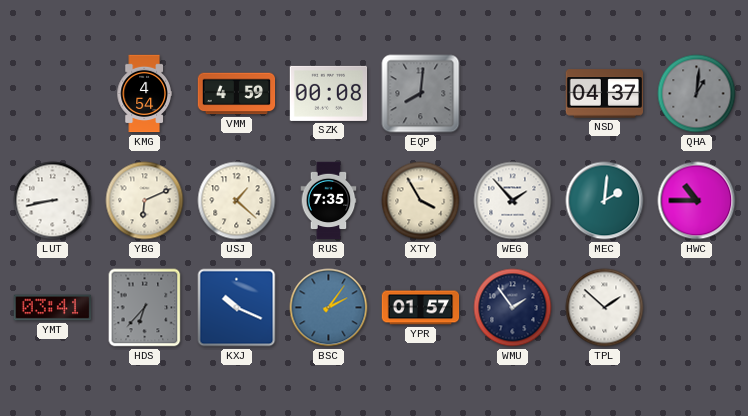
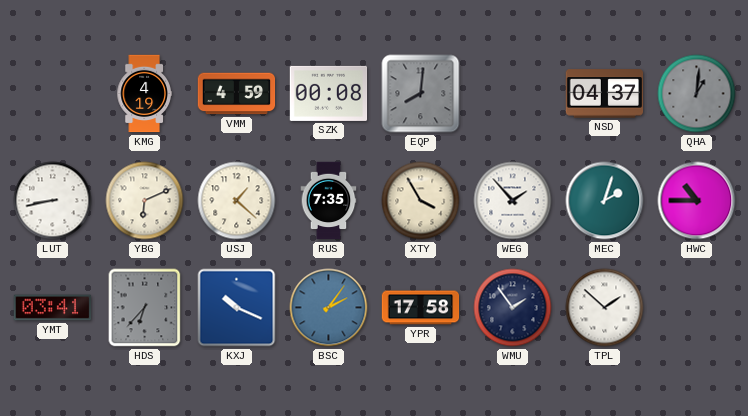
KMG: 4:54 -> 4:19
MEC: 2:01 -> 2:03
YPR: 01:57 -> 17:58
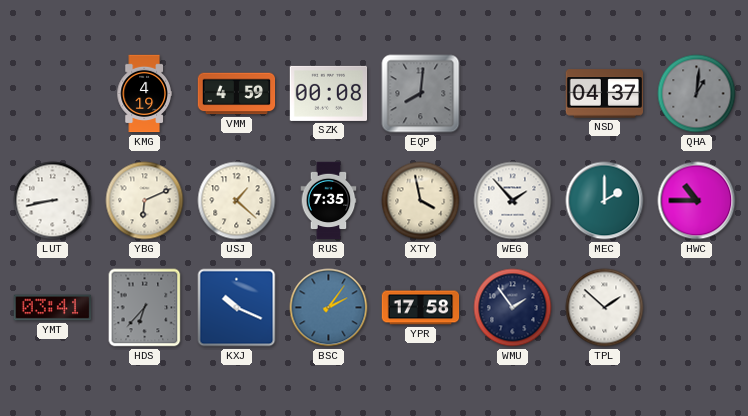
XTY: 3:55 -> 3:58
MEC: 2:03 -> 2:00
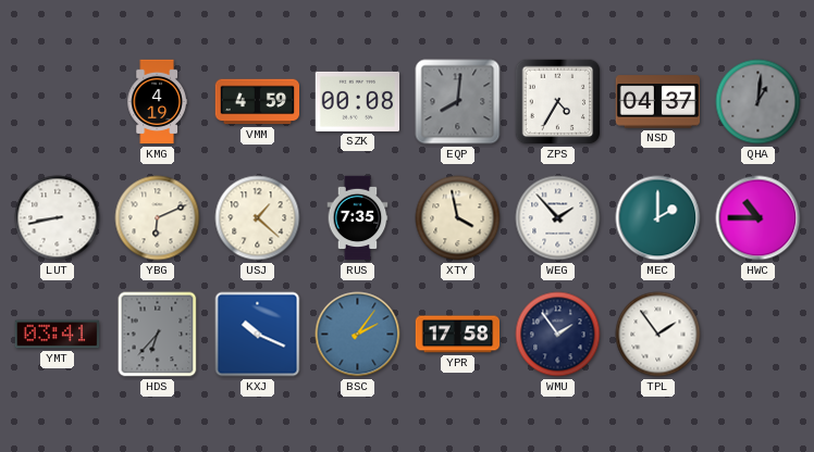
ZPS: none -> 4:35
TPL: 1:52 -> 1:54
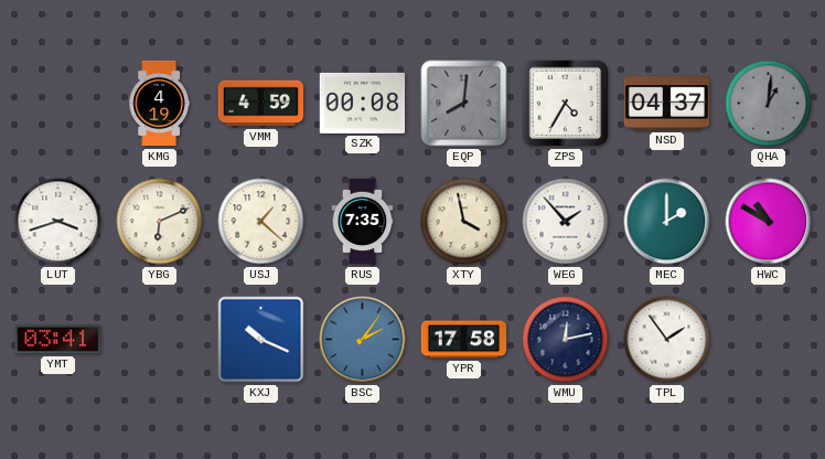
LUT: 8:43 -> 3:42
HWC: 10:45 -> 10:50
HDS: 6:37 -> none
WMU: 1:54 -> 12:13
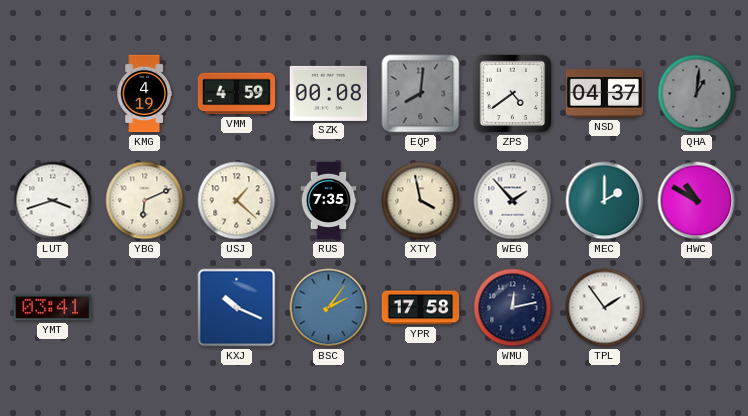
ZPS: 4:35 -> 4:39
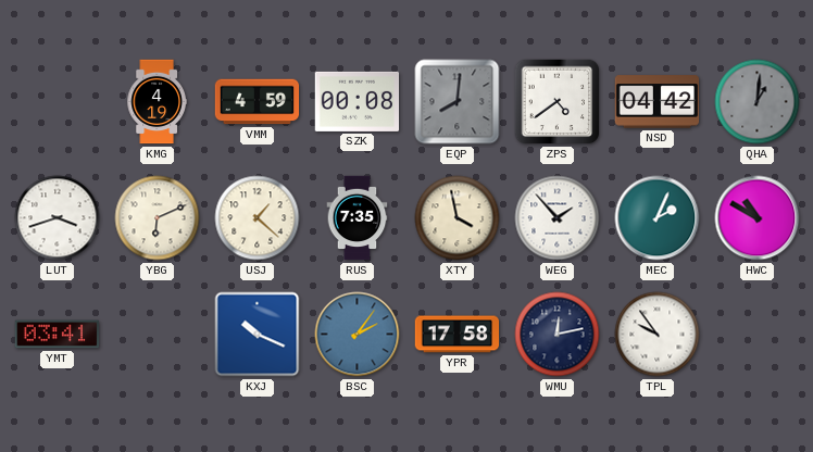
NSD: 04:37 -> 04:42
MEC: 2:00 -> 2:04
TPL: 1:54 -> 9:54
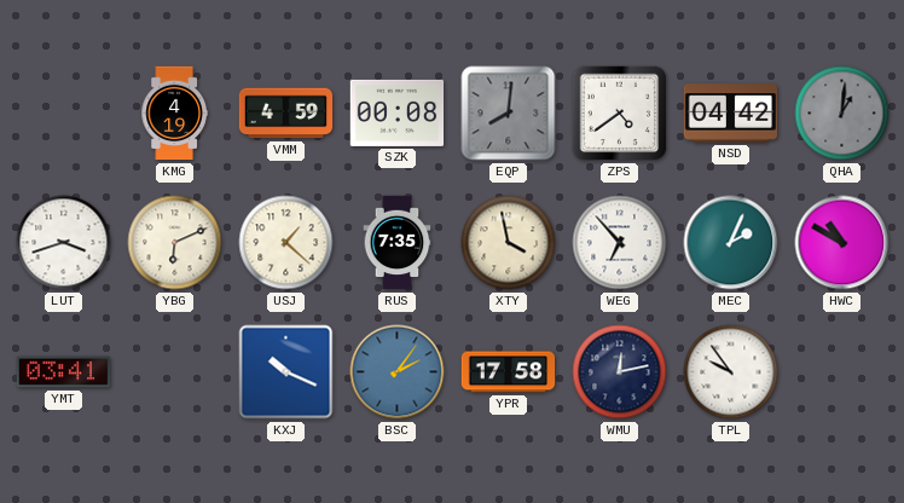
WEG: 1:53 -> 6:53
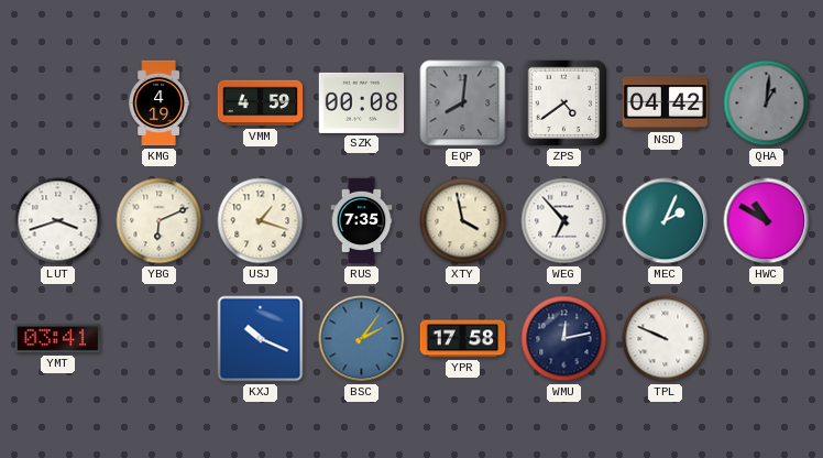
USJ: 1:22 -> 1:18
TPL: 9:54 -> 9:49
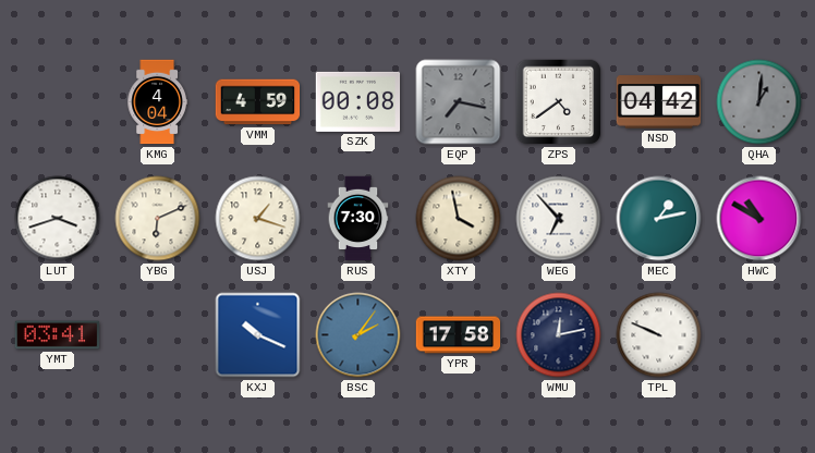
KMG: 4:19 -> 4:04
EQP: 8:01 -> 7:17
RUS: 7:35 -> 7:30
MEC: 2:04 -> 1:13
